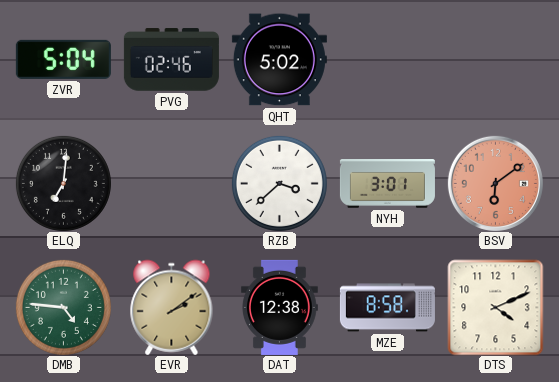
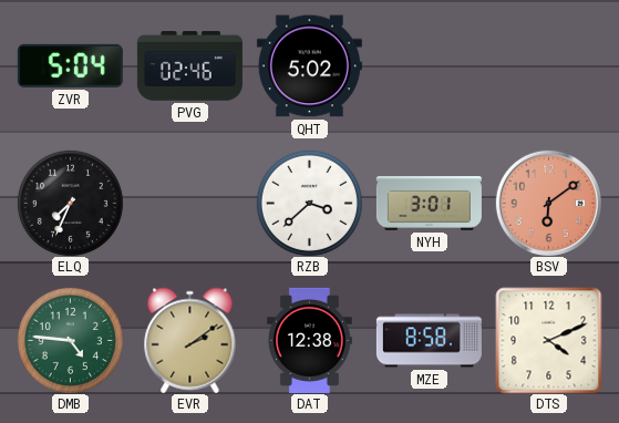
ELQ: 7:01 -> 7:34
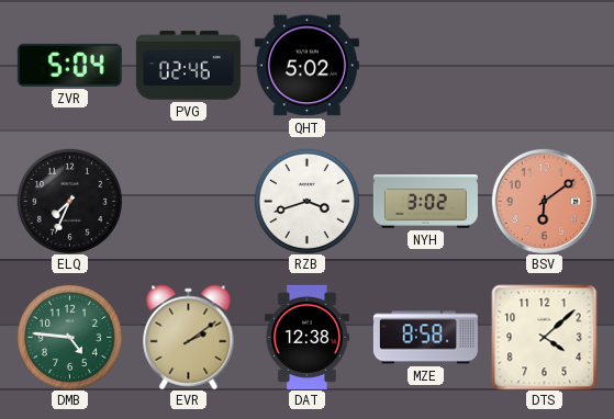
RZB: 3:38 -> 3:42
NYH: 3:01 -> 3:02
DTS: 4:11 -> 4:08
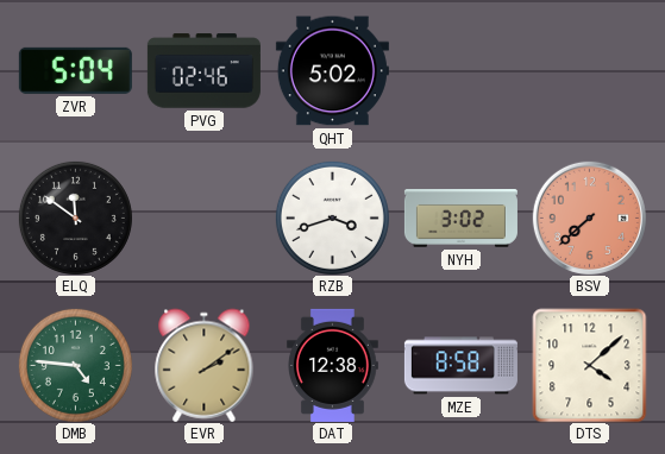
ELQ: 7:34 -> 11:51
BSV: 6:09 -> 7:38
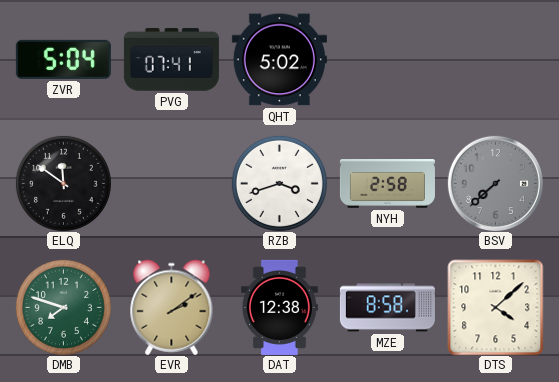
PVG: 02:46 -> 07:41
NYH: 3:02 -> 2:58
BSV dial: salmon -> grey
DMB: 4:46 -> 7:48
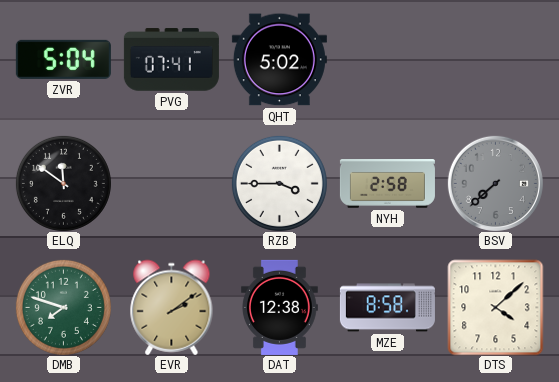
RZB: 3:42 -> 3:45
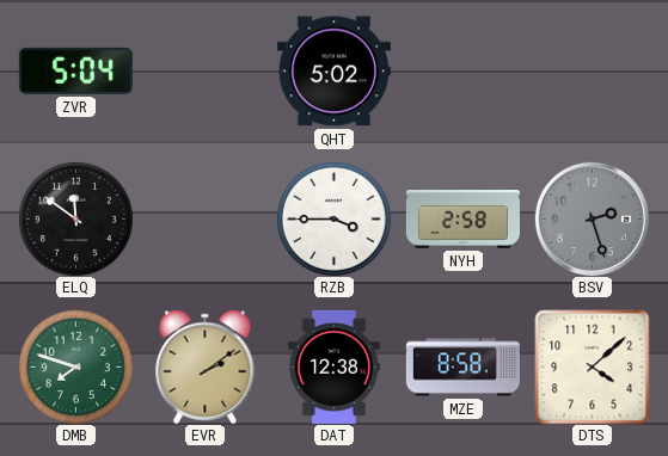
PVG: 07:41 -> none
BSV: 7:38 -> 2:27
